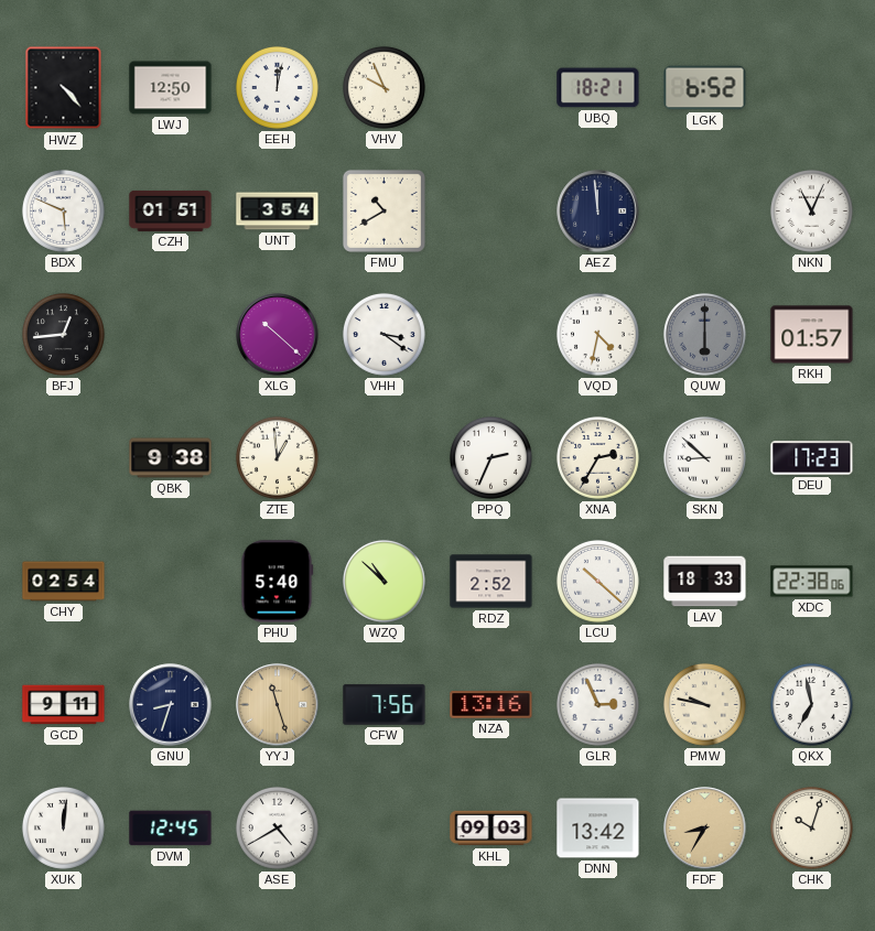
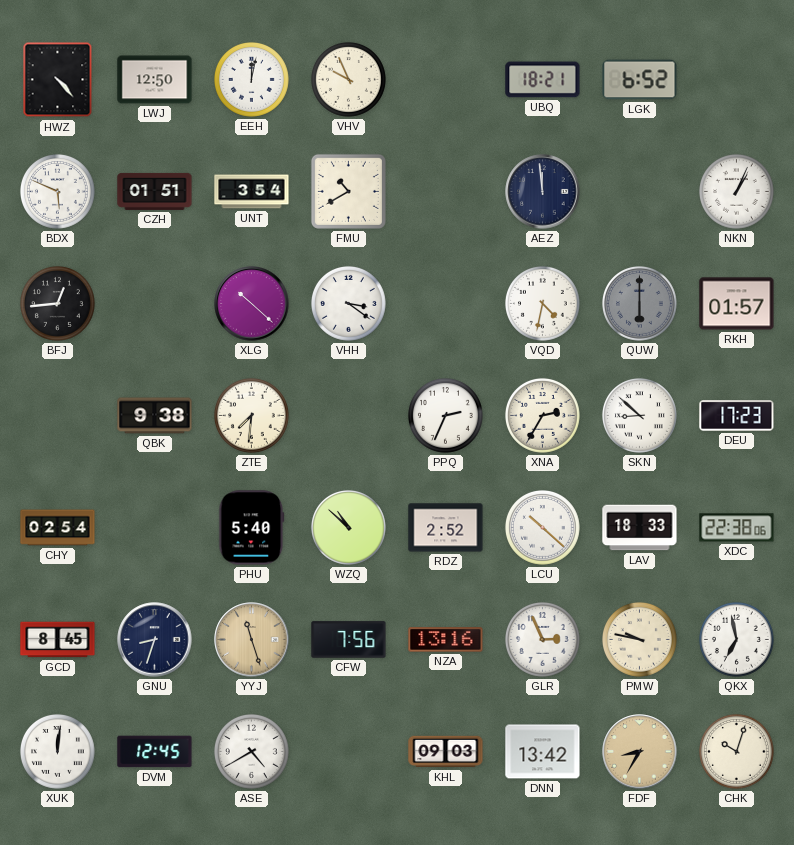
NKN: 11:04 -> 1:04
ZTE: 12:59 -> 7:31
GCD: 9:11 -> 8:45
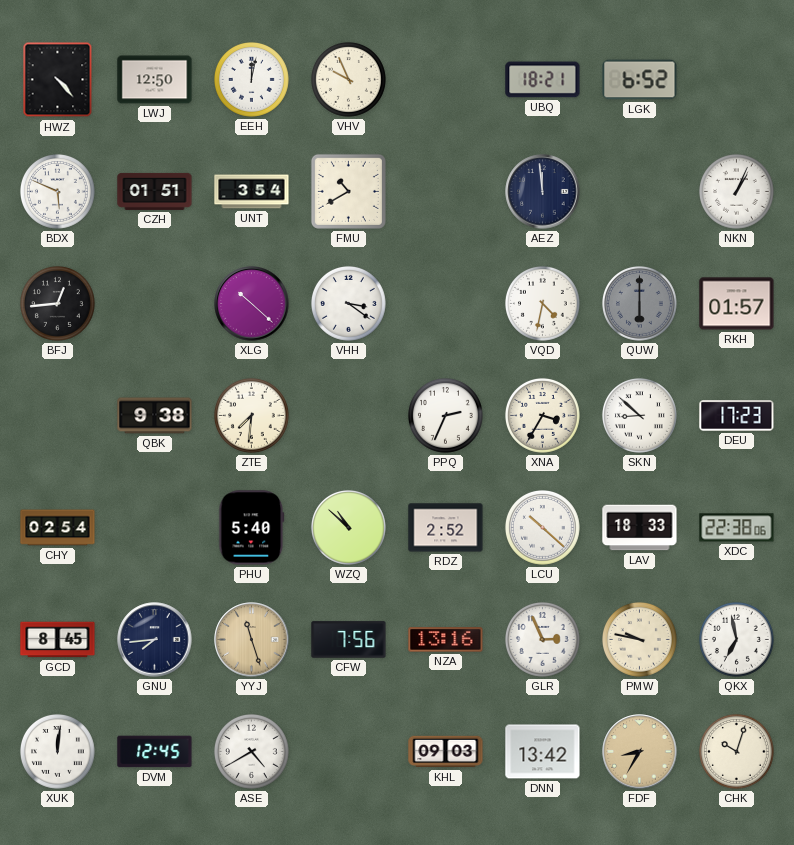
XNA: 2:35 -> 3:35
GNU: 8:33 -> 7:44
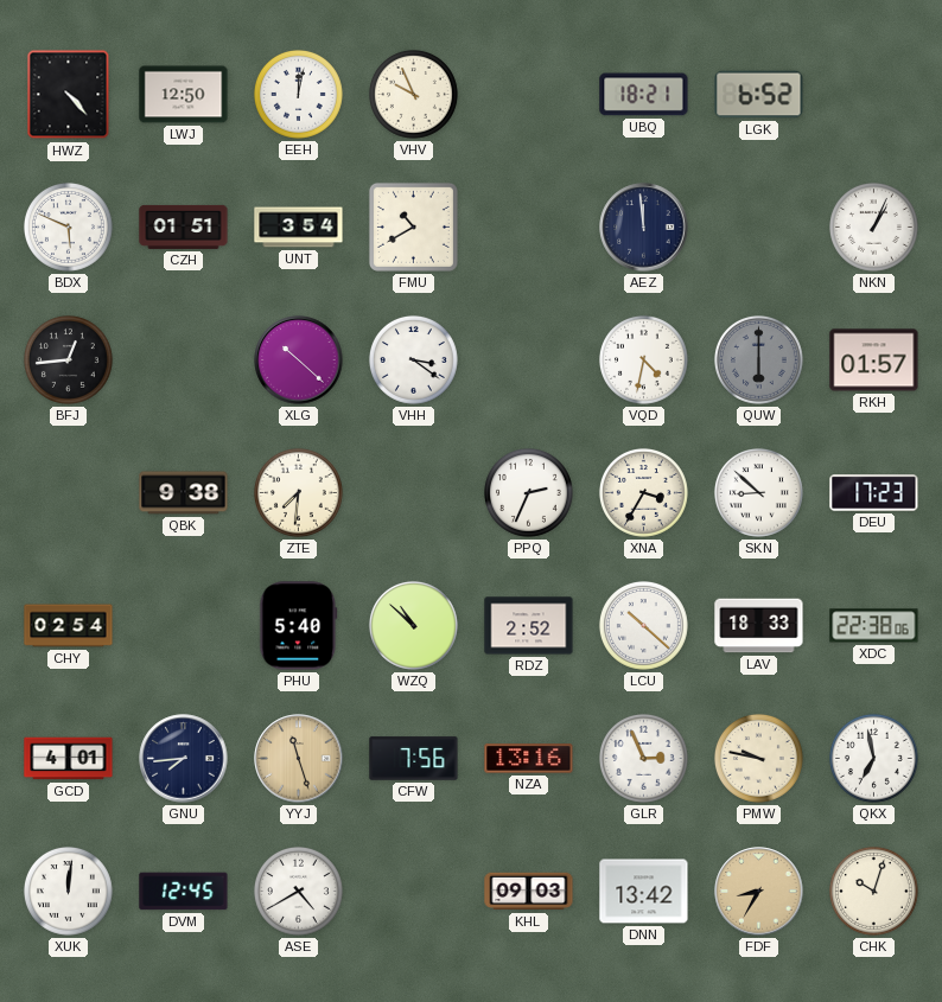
GCD: 8:45 -> 4:01
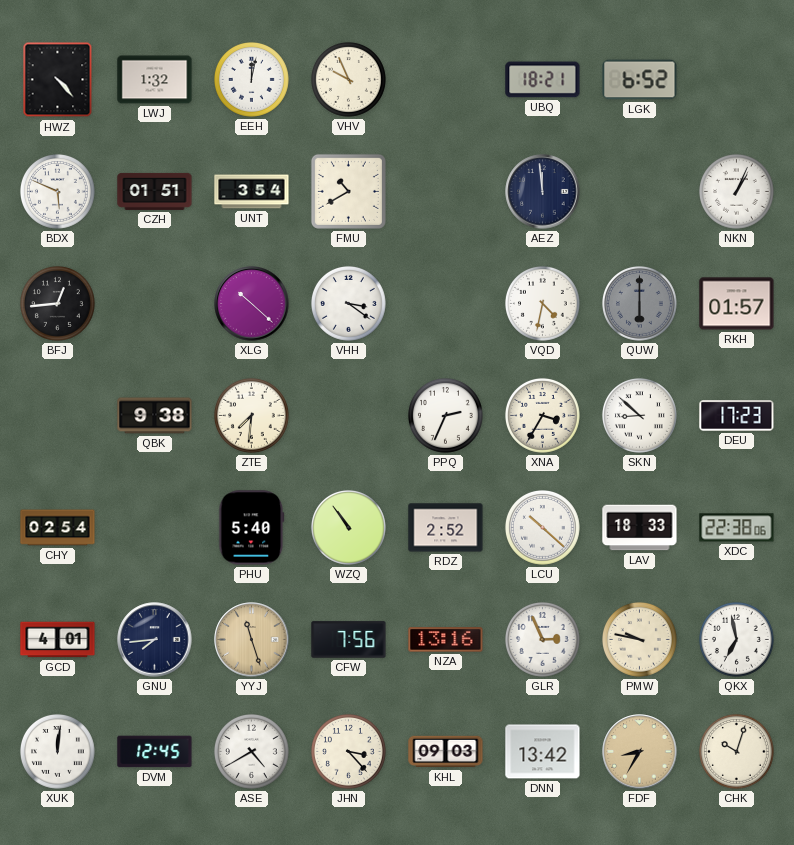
LWJ: 12:50 -> 1:32
WZQ: 10:52 -> 10:54
JHN: none -> 3:23
